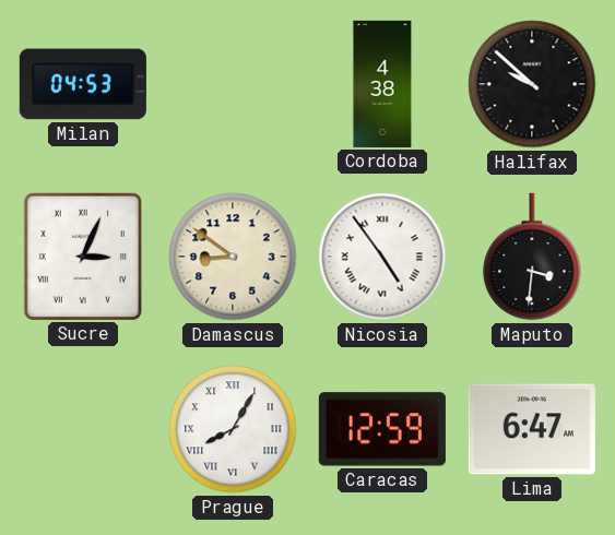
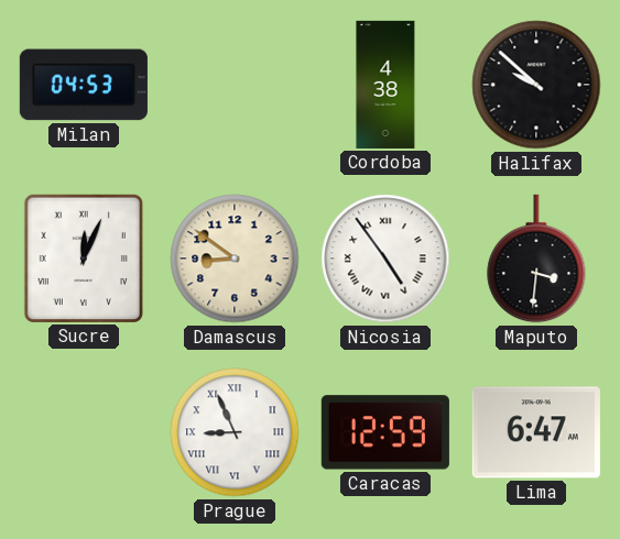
Sucre: 3:04 -> 12:04
Prague: 8:05 -> 8:56
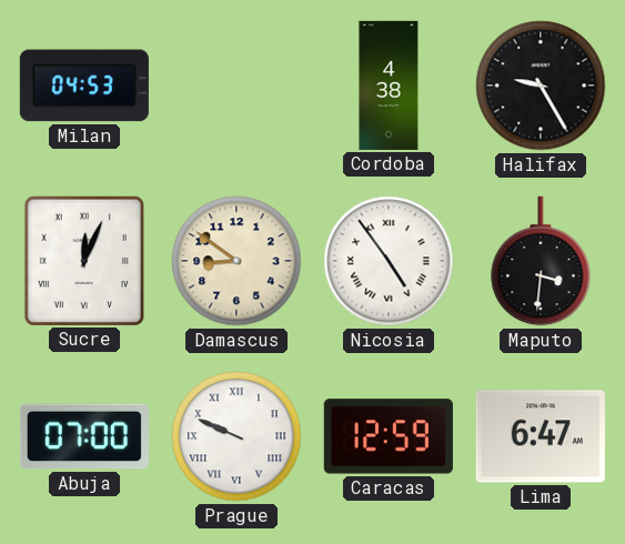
Halifax: 9:52 -> 9:25
Abuja: none -> 07:00
Prague: 8:56 -> 9:49
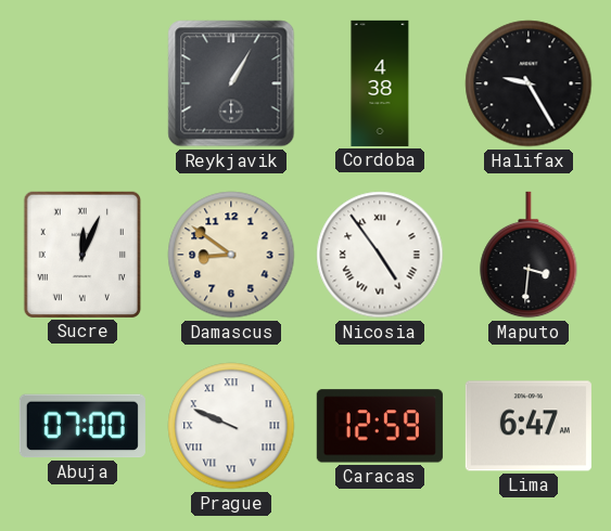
Milan: 04:53 -> none
Reykjavik: none -> 1:05
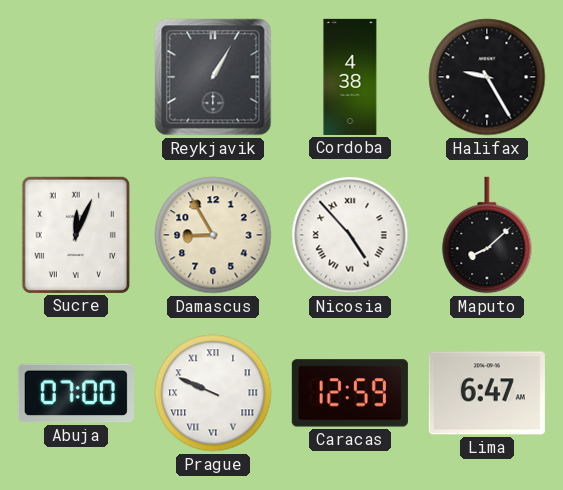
Damascus: 8:51 -> 8:55
Nicosia: 4:54 -> 4:53
Maputo: 3:31 -> 8:08
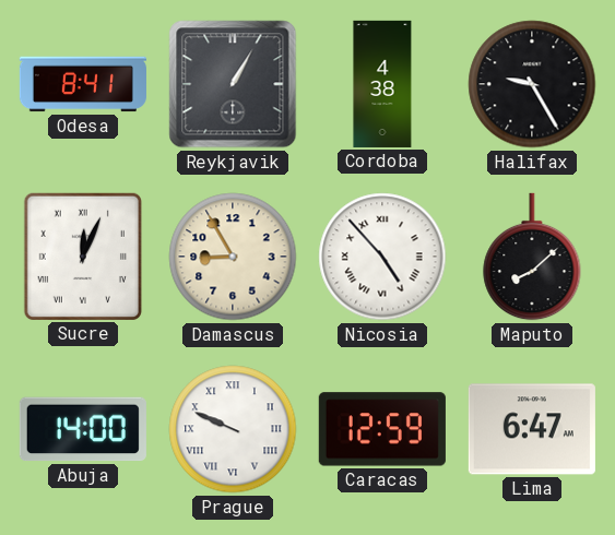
Odesa: none -> 8:41
Abuja: 07:00 -> 14:00
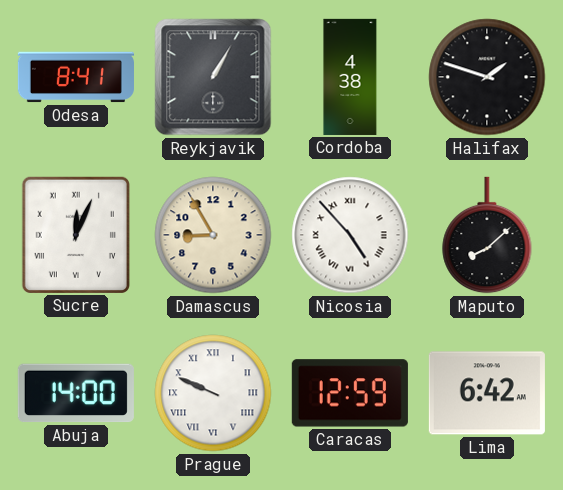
Halifax: 9:25 -> 1:48
Lima: 6:47 -> 6:42
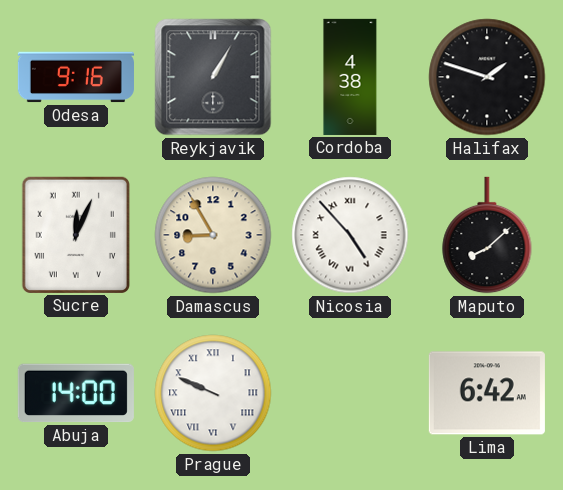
Odesa: 8:41 -> 9:16
Caracas: 12:59 -> none
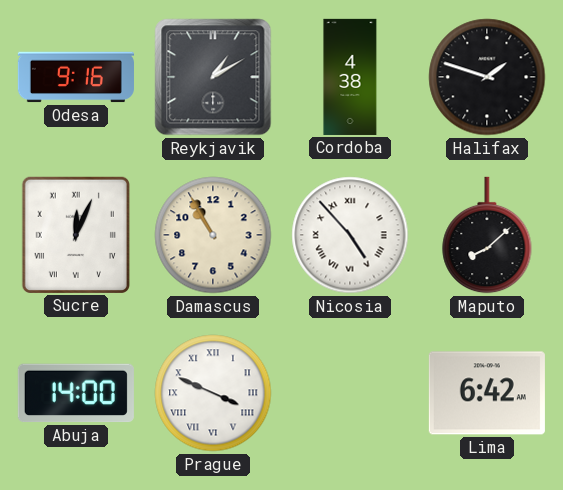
Reykjavik: 1:05 -> 1:10
Damascus: 8:55 -> 10:55
Prague: 9:49 -> 3:49
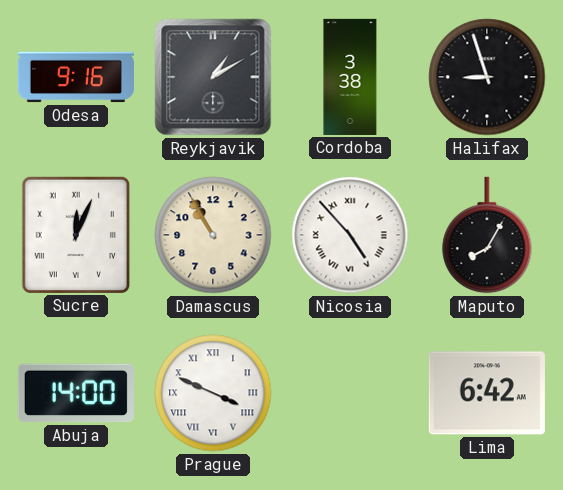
Cordoba: 4:38 -> 3:38
Halifax: 1:48 -> 8:57
Maputo: 8:08 -> 8:05
